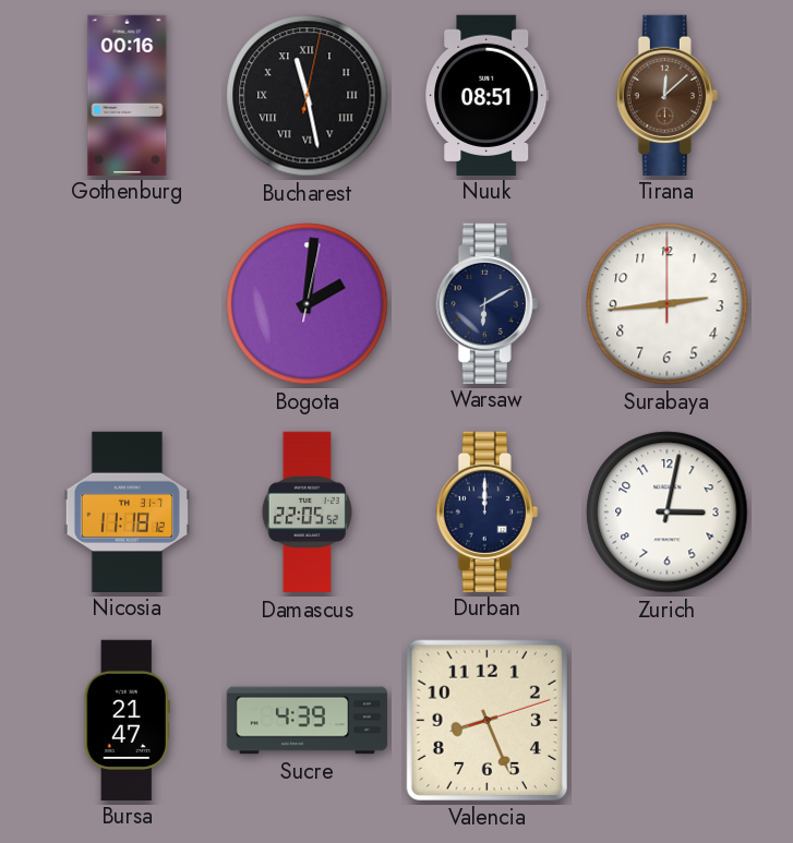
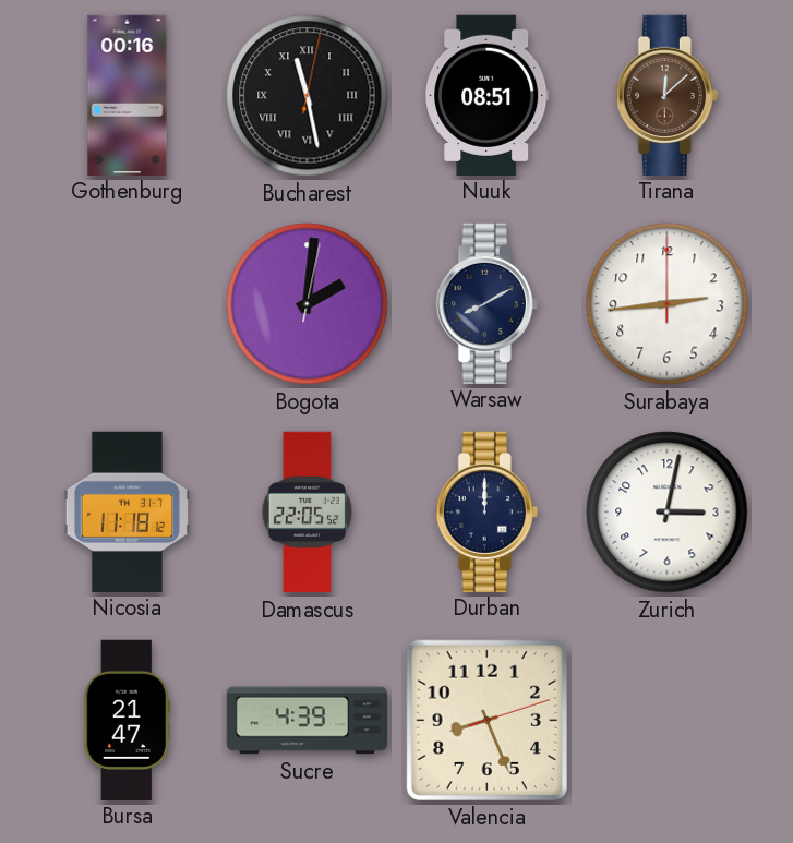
Warsaw: 6:10 -> 8:10
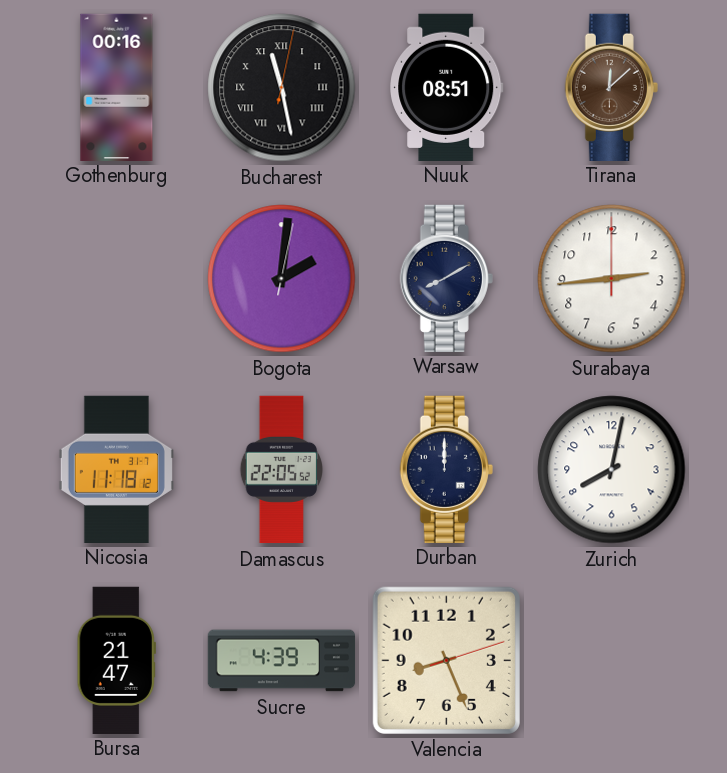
Zurich: 3:02 -> 8:02
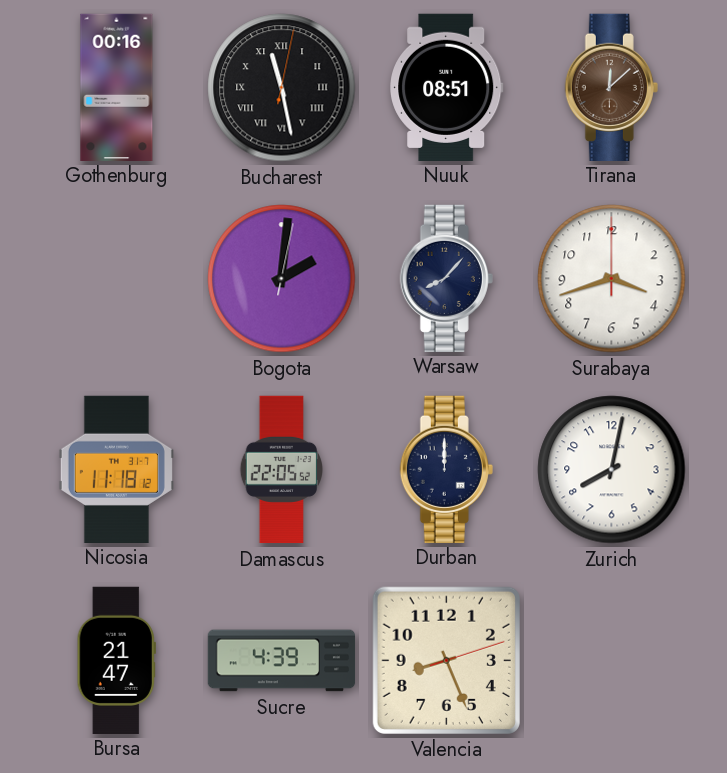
Warsaw: 8:10 -> 8:07
Surabaya: 2:44 -> 3:42
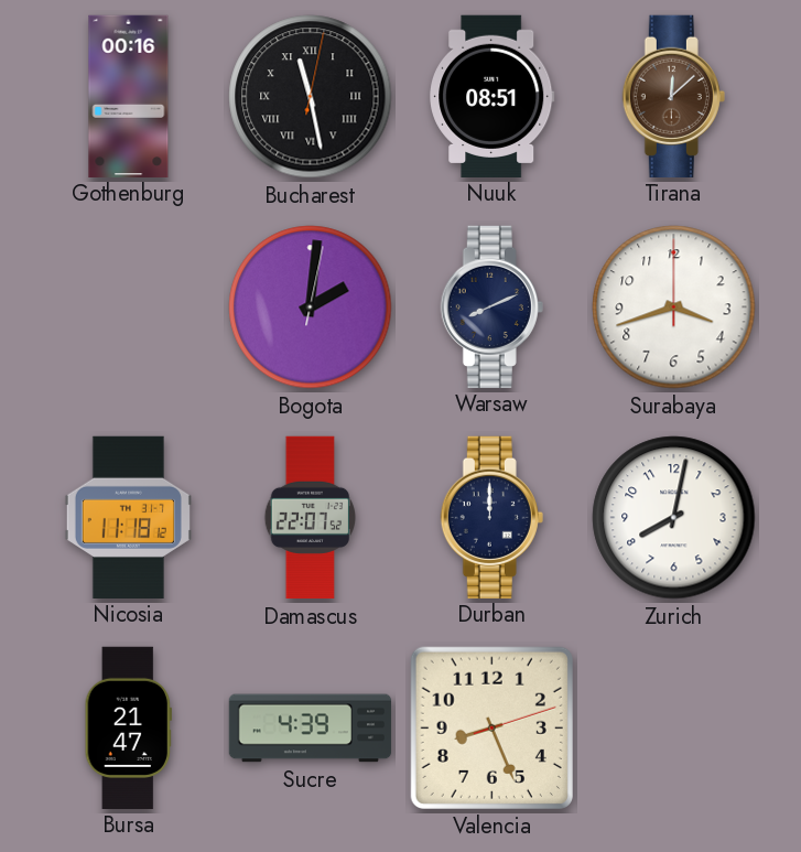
Warsaw: 8:07 -> 8:11
Damascus: 22:05 -> 22:07
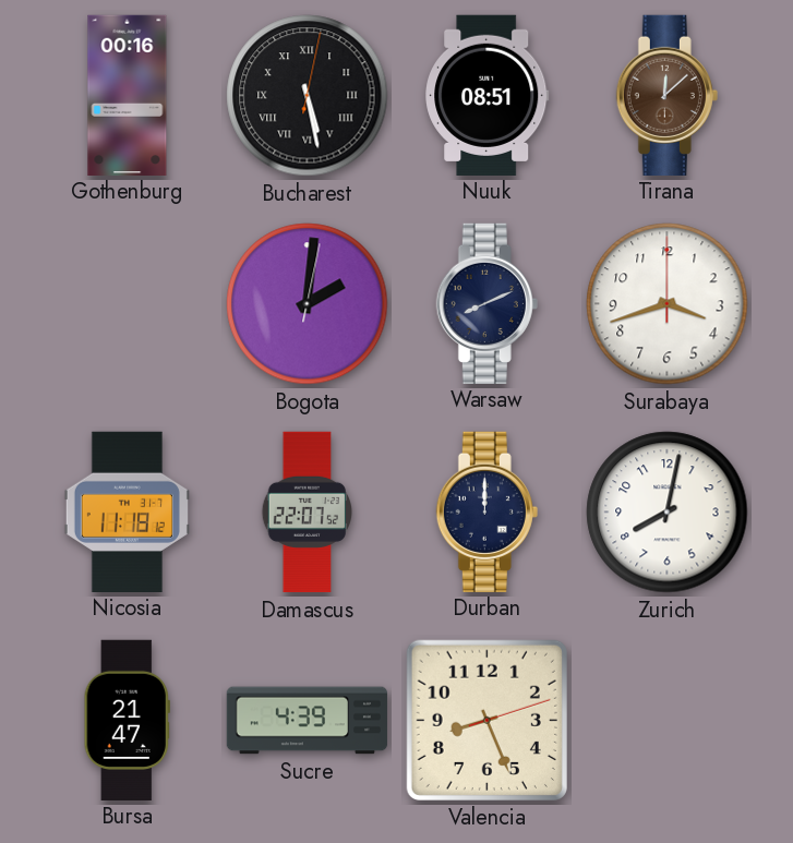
Bucharest: 11:28 -> 5:28
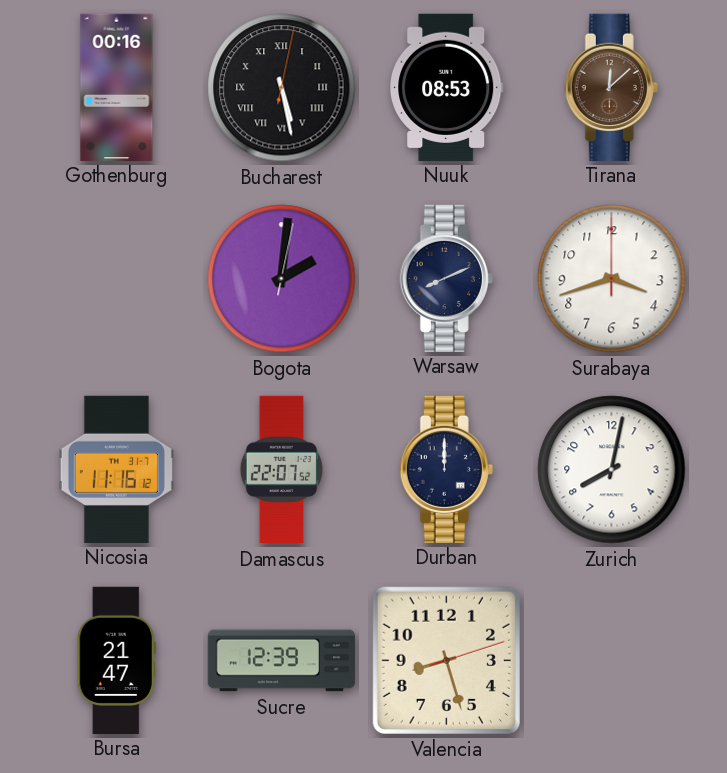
Nuuk: 08:51 -> 08:53
Nicosia: 11:18 -> 11:16
Sucre: 4:39 -> 12:39
Valencia: 8:26 -> 8:27
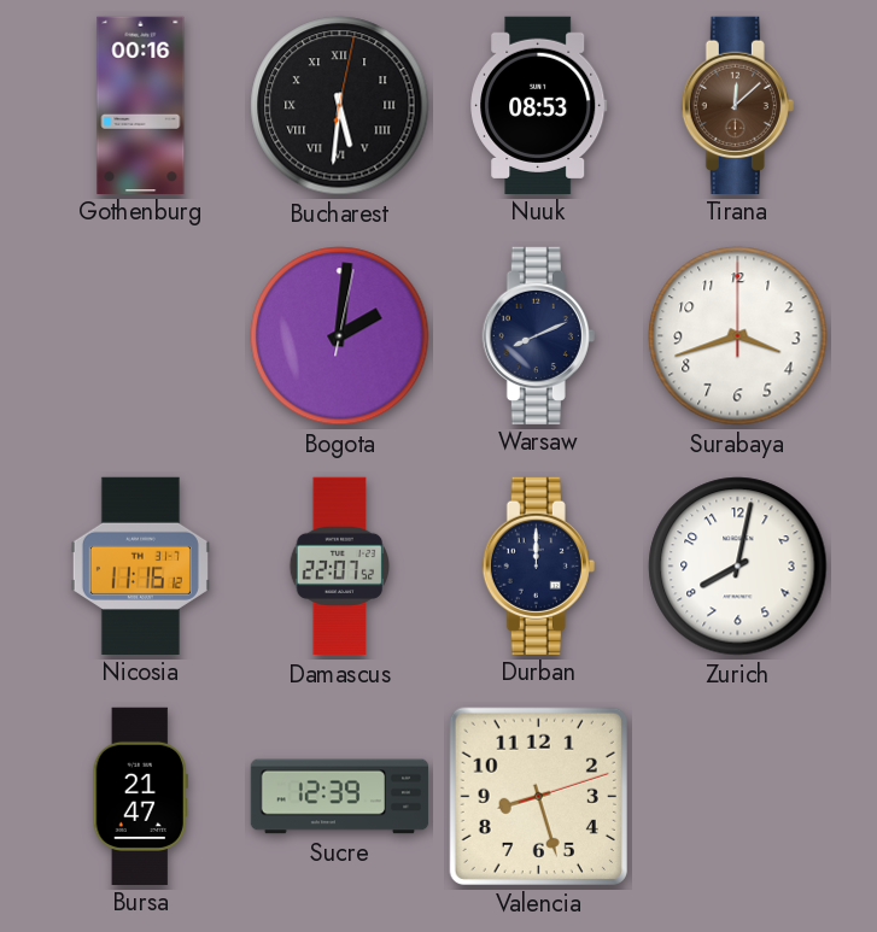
Bucharest: 5:28 -> 5:31
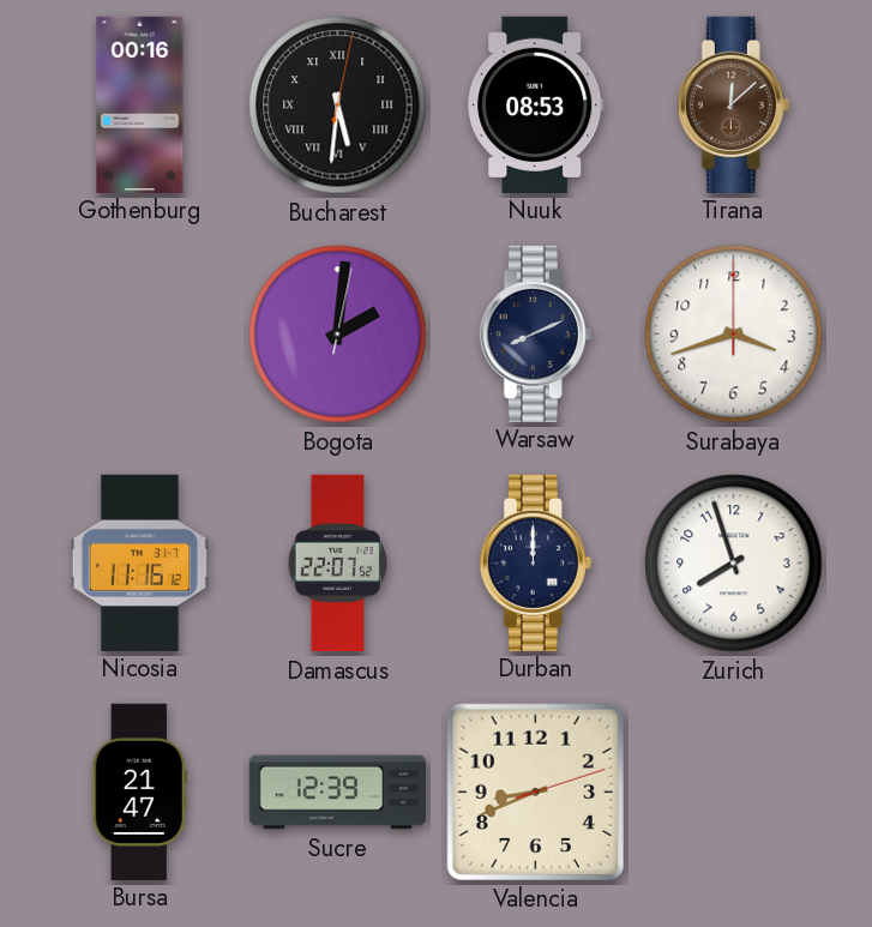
Zurich: 8:02 -> 7:57
Valencia: 8:27 -> 8:41
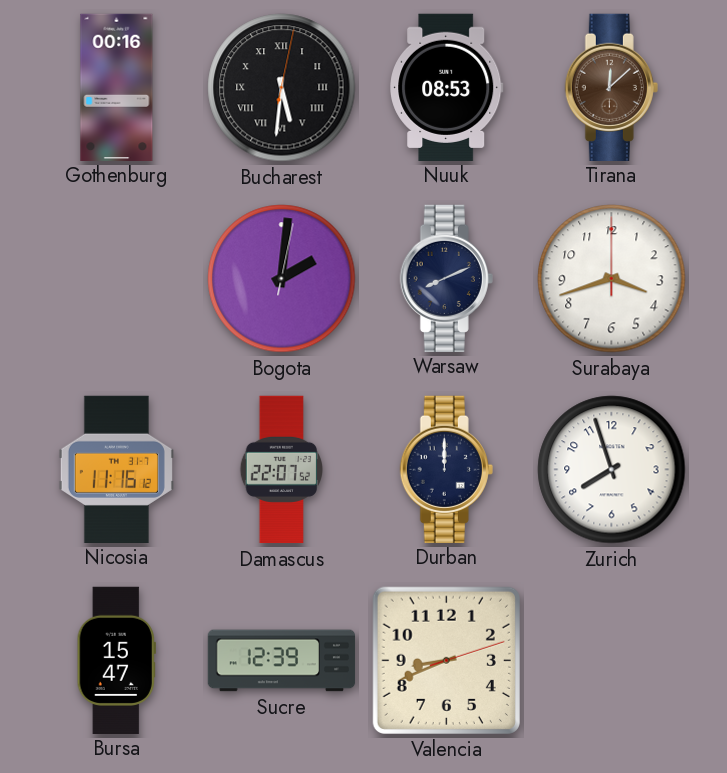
Bursa: 21:47 -> 15:47
